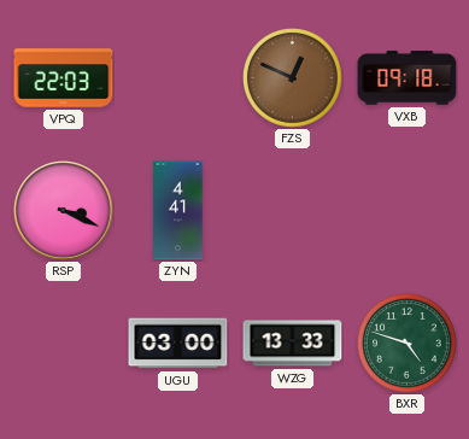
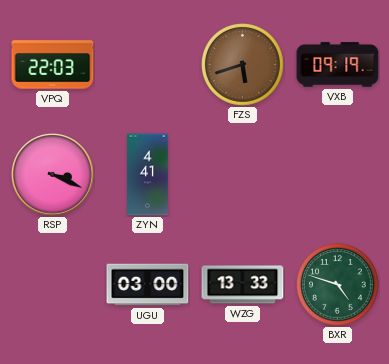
FZS: 12:49 -> 5:42
VXB: 09:18 -> 09:19
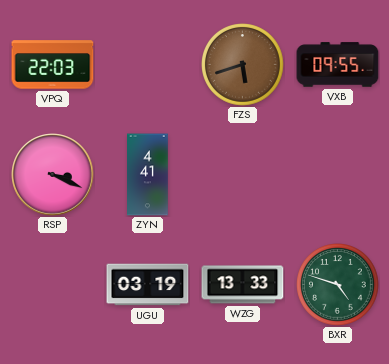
VXB: 09:19 -> 09:55
UGU: 03:00 -> 03:19
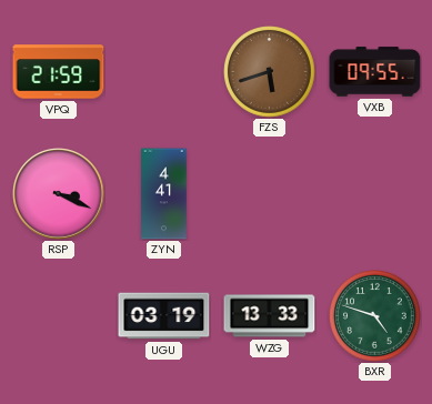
VPQ: 22:03 -> 21:59
